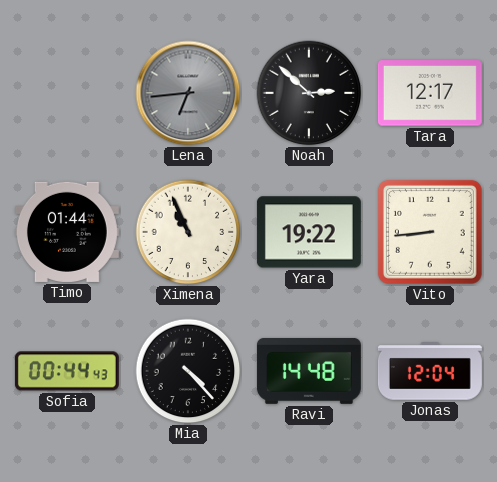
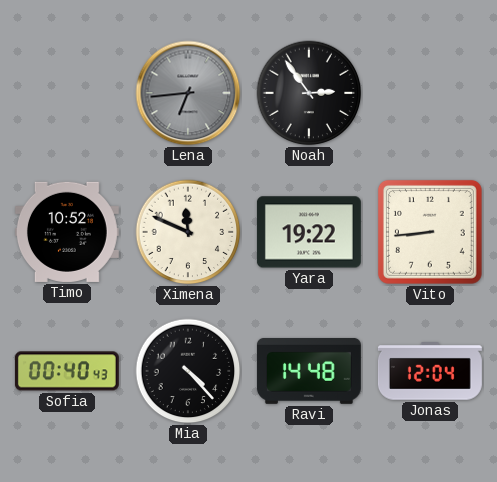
Noah: 2:52 -> 2:54
Tara: 12:17 -> none
Timo: 01:44 -> 10:52
Ximena: 10:56 -> 11:49
Sofia: 00:44 -> 00:40
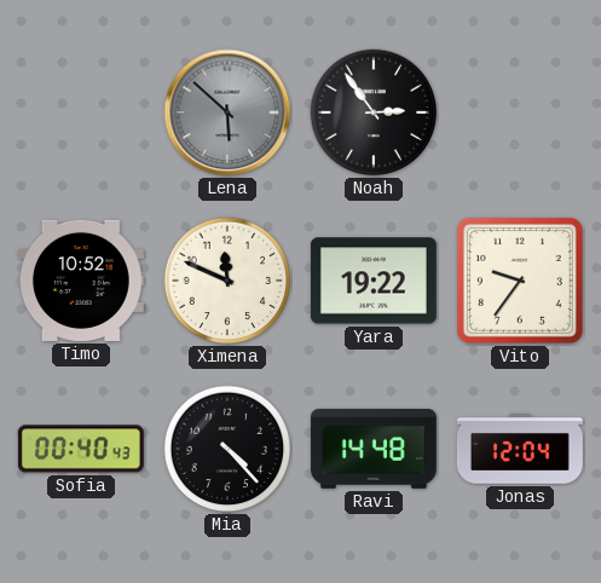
Lena: 6:44 -> 5:52
Vito: 8:44 -> 9:36
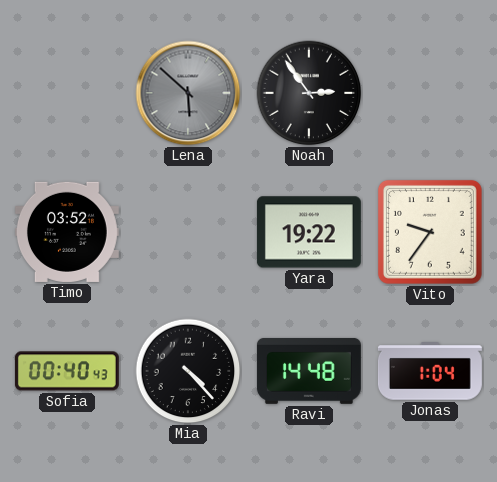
Timo: 10:52 -> 03:52
Ximena: 11:49 -> none
Jonas: 12:04 -> 1:04
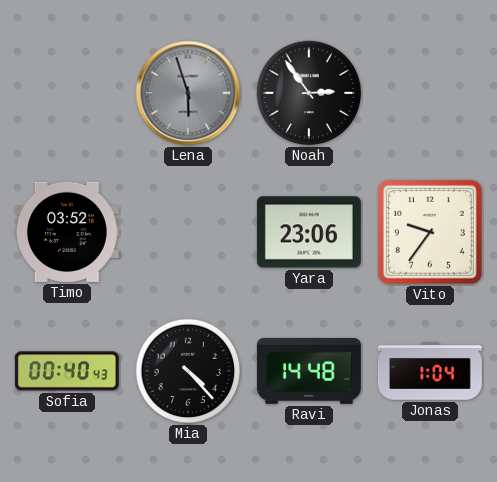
Lena: 5:52 -> 5:57
Yara: 19:22 -> 23:06
